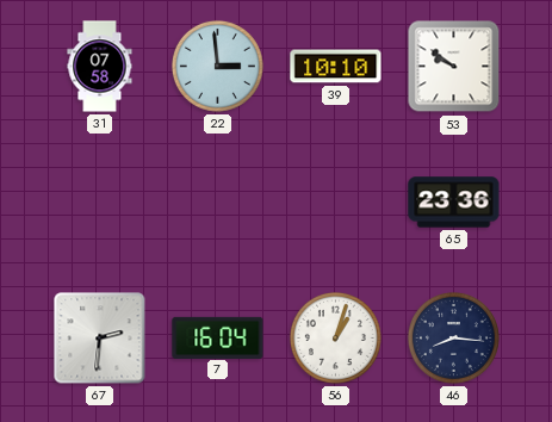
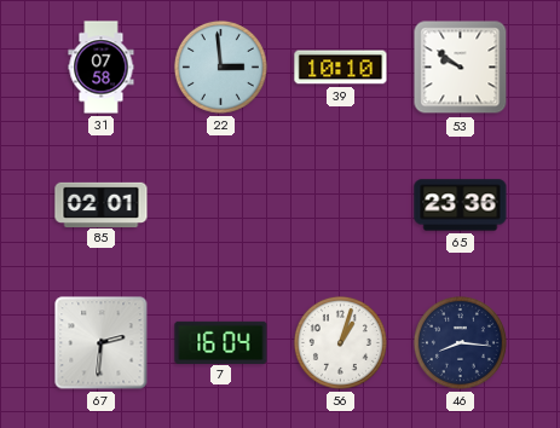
85: none -> 02:01
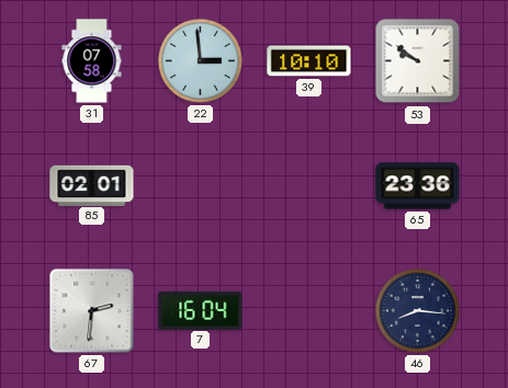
56: 1:03 -> none
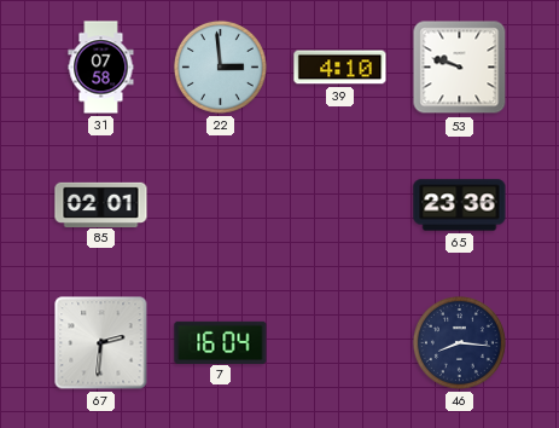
39: 10:10 -> 4:10
53: 9:51 -> 9:48
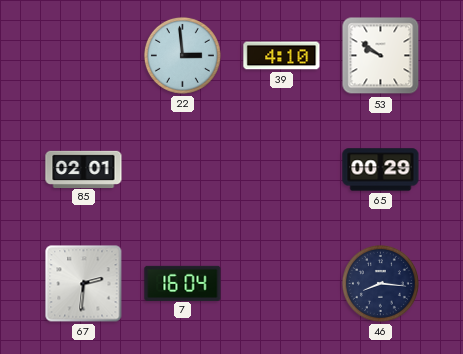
31: 07:58 -> none
53: 9:48 -> 9:51
65: 23:36 -> 00:29
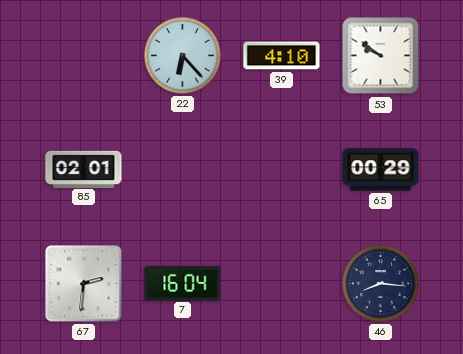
22: 2:59 -> 6:23
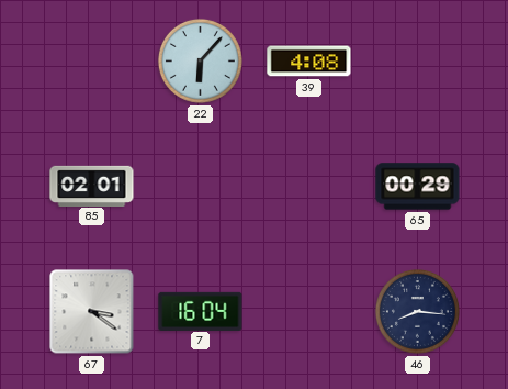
22: 6:23 -> 6:07
39: 4:10 -> 4:08
53: 9:51 -> none
67: 2:31 -> 3:21
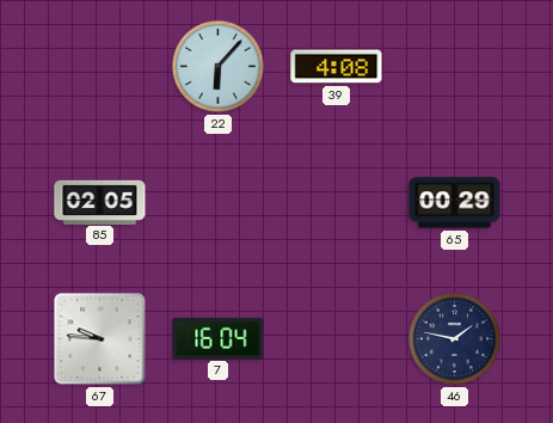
85: 02:01 -> 02:05
67: 3:21 -> 9:46
46: 8:16 -> 1:47
